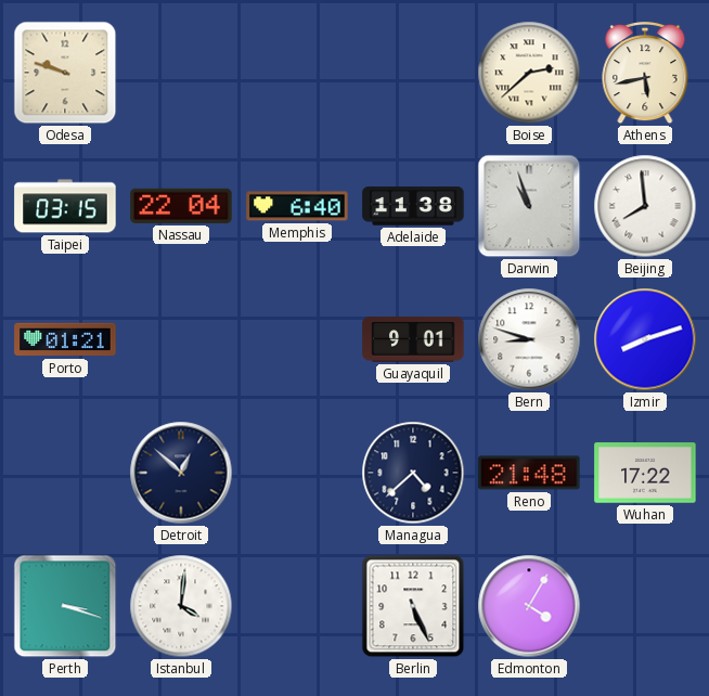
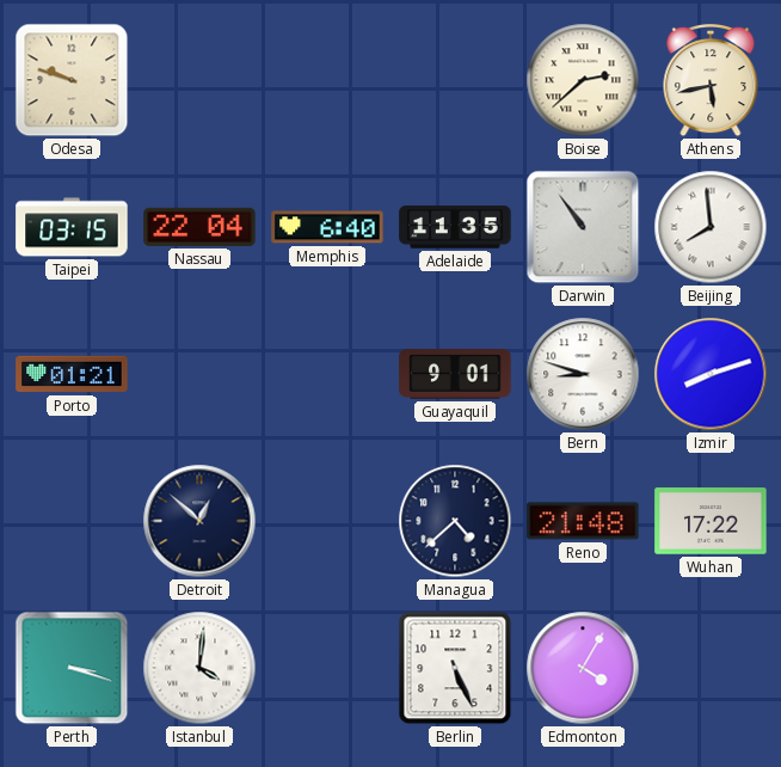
Adelaide: 11:38 -> 11:35
Darwin: 10:57 -> 10:54
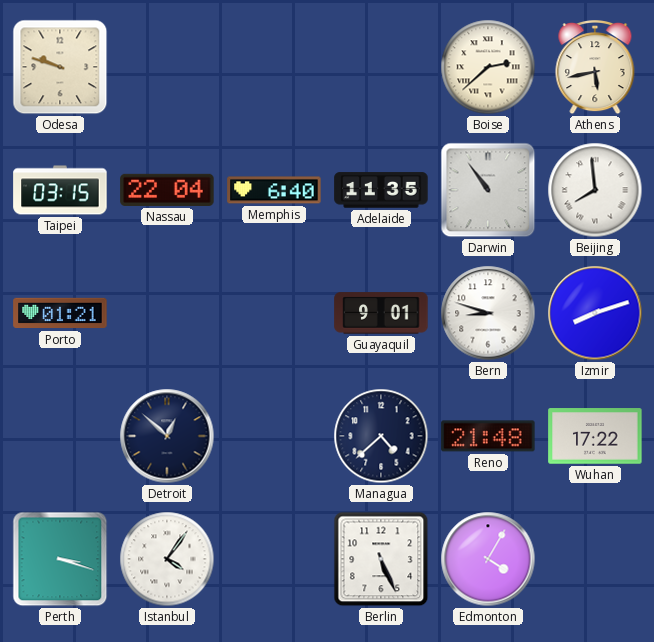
Istanbul: 4:01 -> 4:06
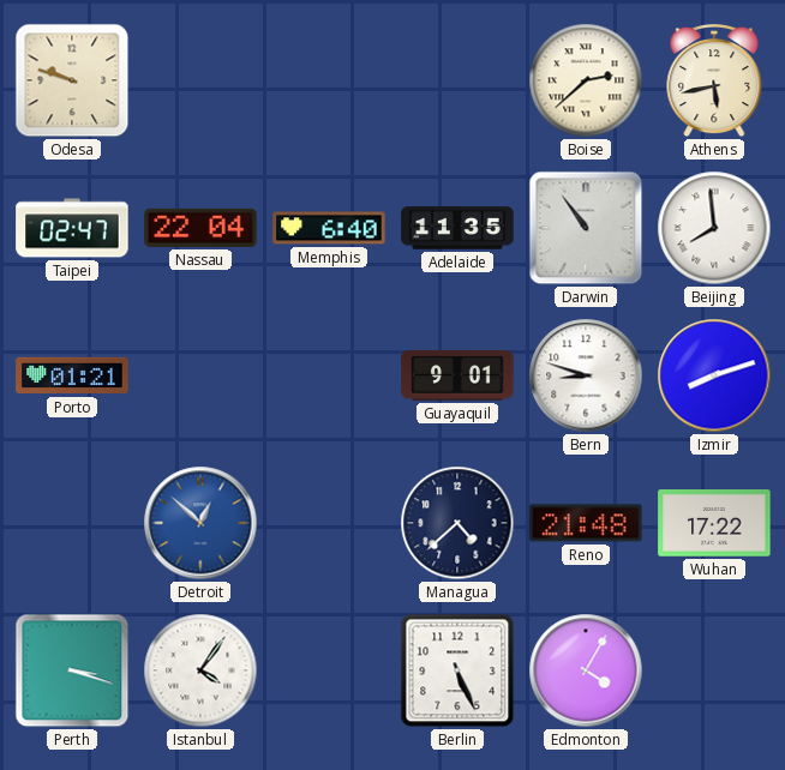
Taipei: 03:15 -> 02:47
Detroit dial: navy -> blue
